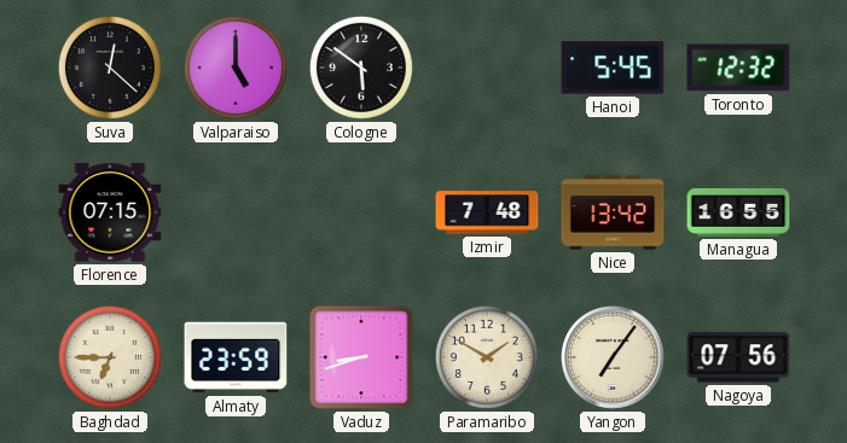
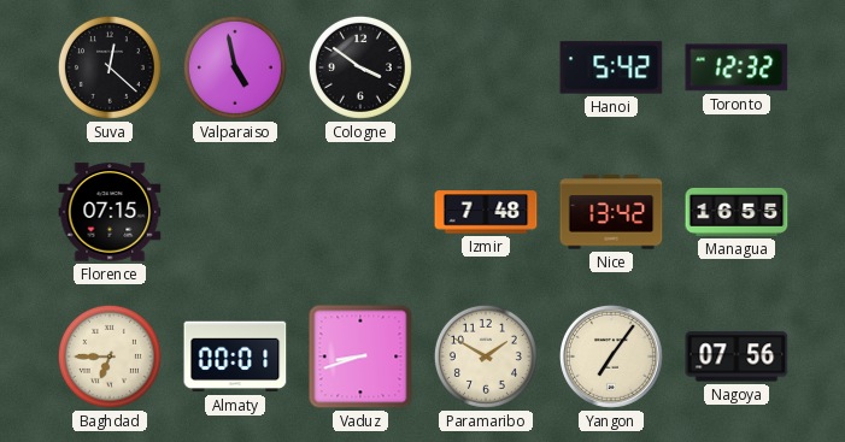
Valparaiso: 5:00 -> 4:58
Cologne: 5:51 -> 3:51
Hanoi: 5:45 -> 5:42
Almaty: 23:59 -> 00:01
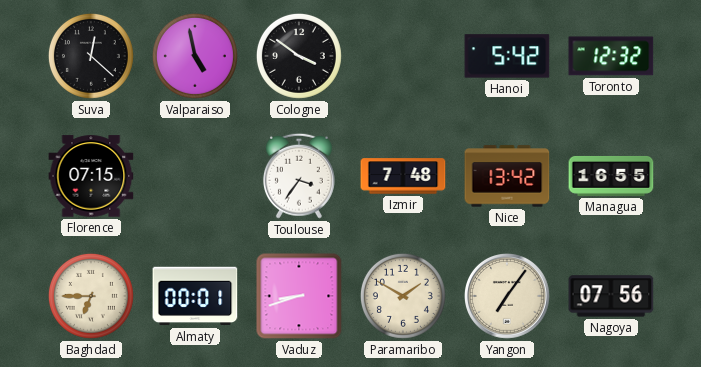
Toulouse: none -> 3:36
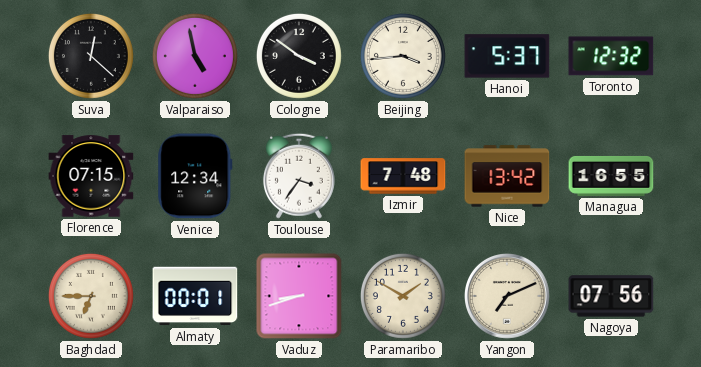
Beijing: none -> 3:44
Hanoi: 5:42 -> 5:37
Venice: none -> 12:34
Yangon: 7:06 -> 7:11
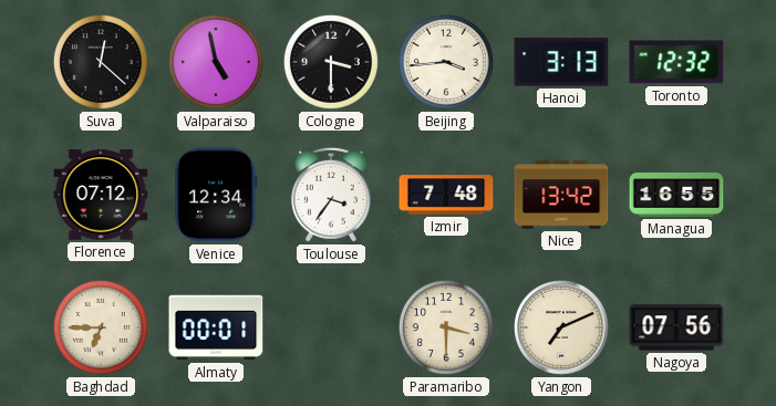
Cologne: 3:51 -> 3:30
Hanoi: 5:37 -> 3:13
Florence: 07:15 -> 07:12
Vaduz: 8:42 -> none
Paramaribo: 1:50 -> 3:30
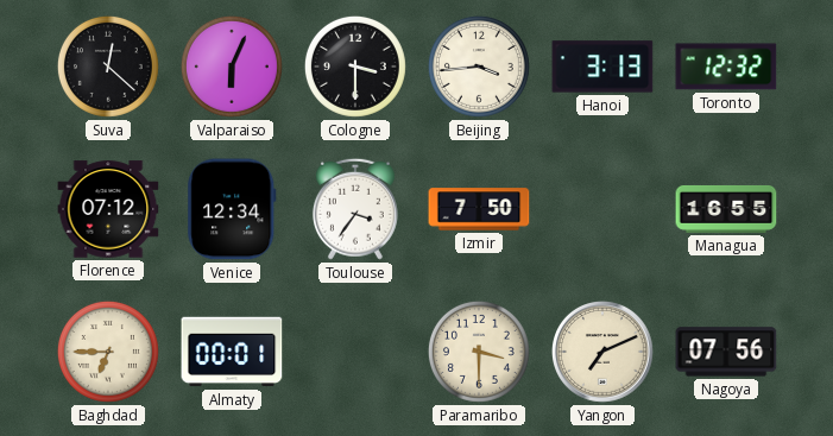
Valparaiso: 4:58 -> 6:04
Izmir: 7:48 -> 7:50
Nice: 13:42 -> none
